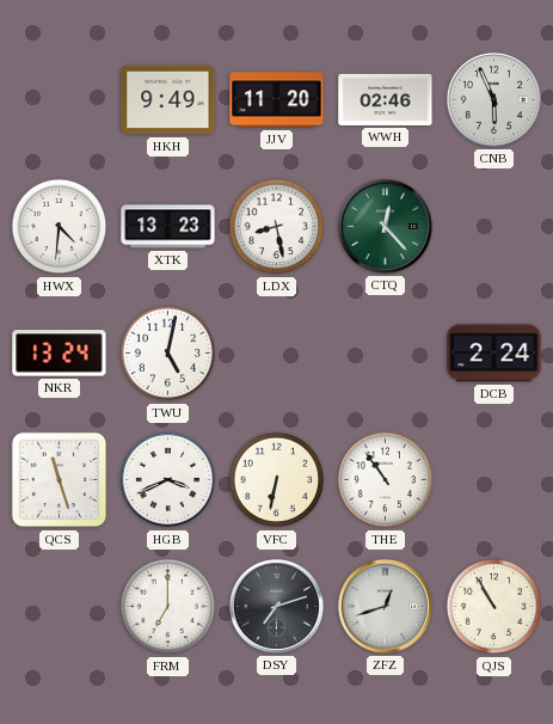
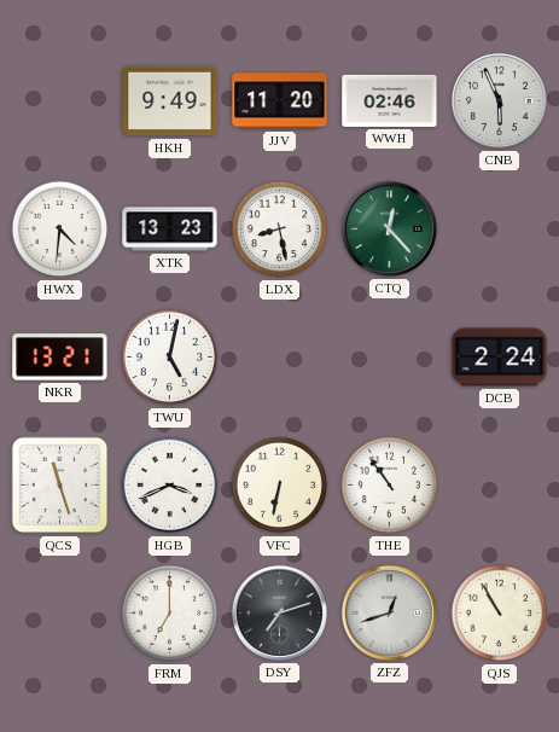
NKR: 13:24 -> 13:21
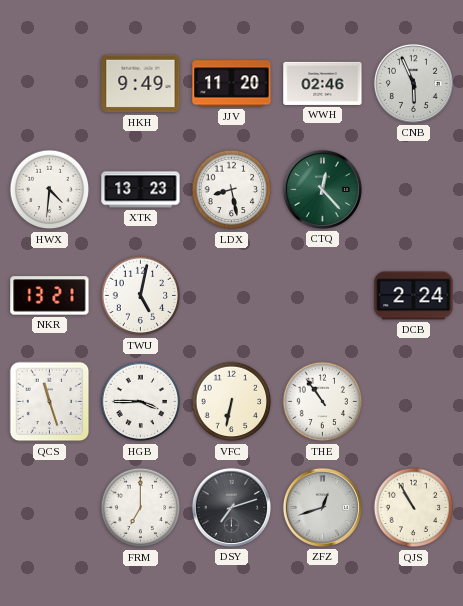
HGB: 3:41 -> 3:45
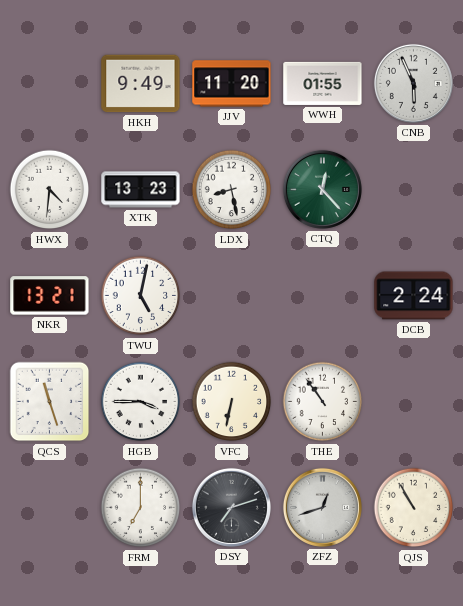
WWH: 02:46 -> 01:55
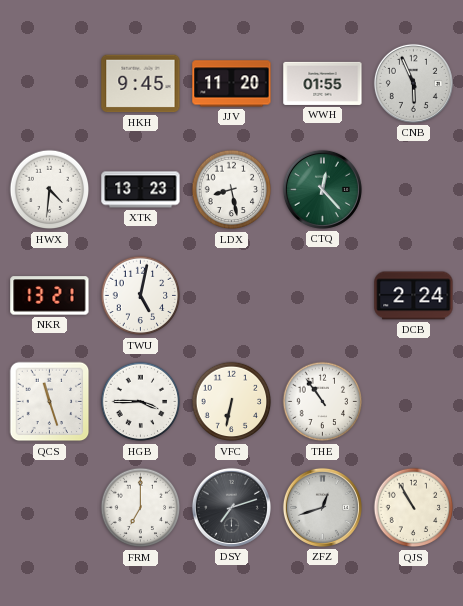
HKH: 9:49 -> 9:45
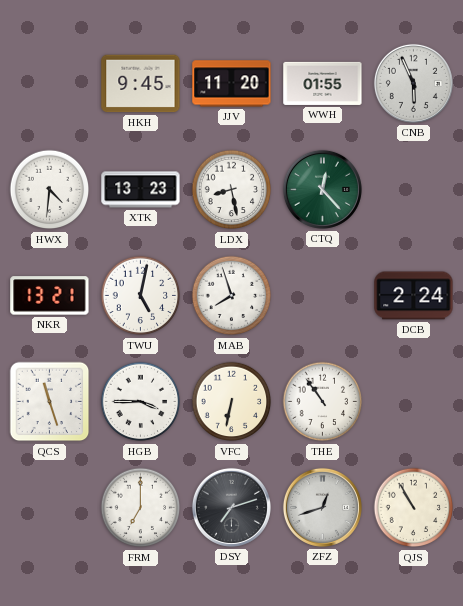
MAB: none -> 7:57
